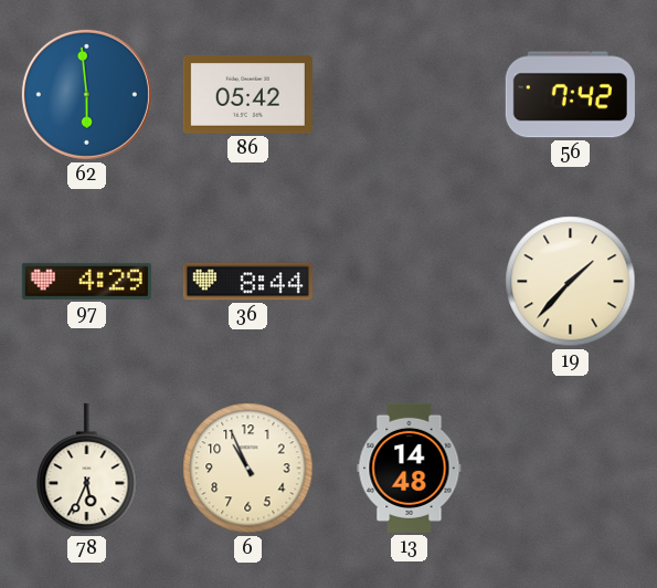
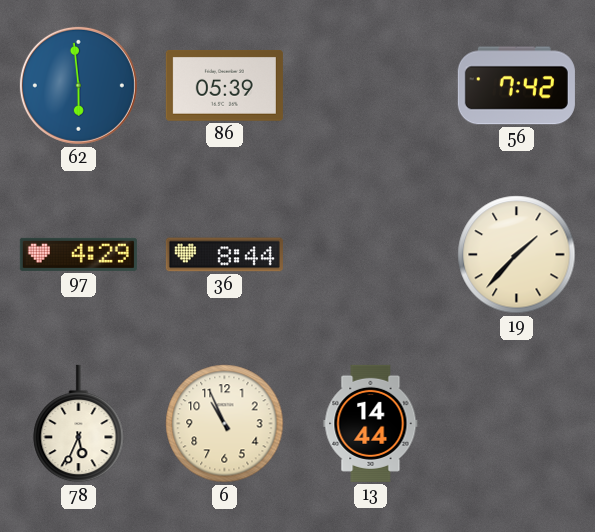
86: 05:42 -> 05:39
13: 14:48 -> 14:44
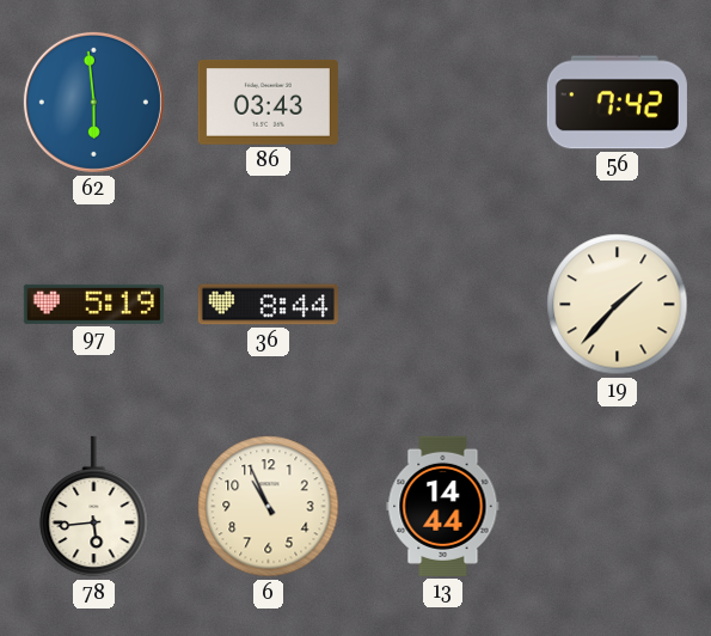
86: 05:39 -> 03:43
97: 4:29 -> 5:19
78: 5:34 -> 5:44
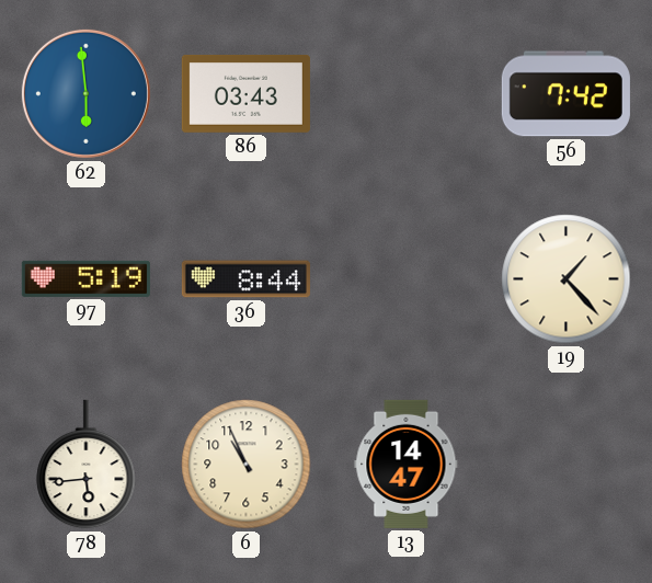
19: 1:37 -> 1:23
13: 14:44 -> 14:47
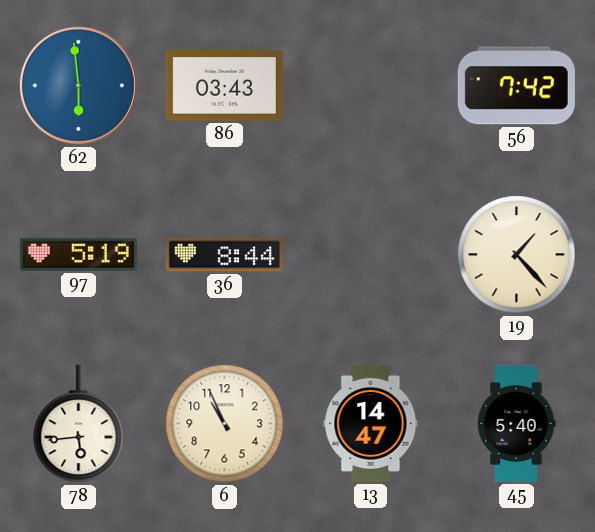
45: none -> 5:40
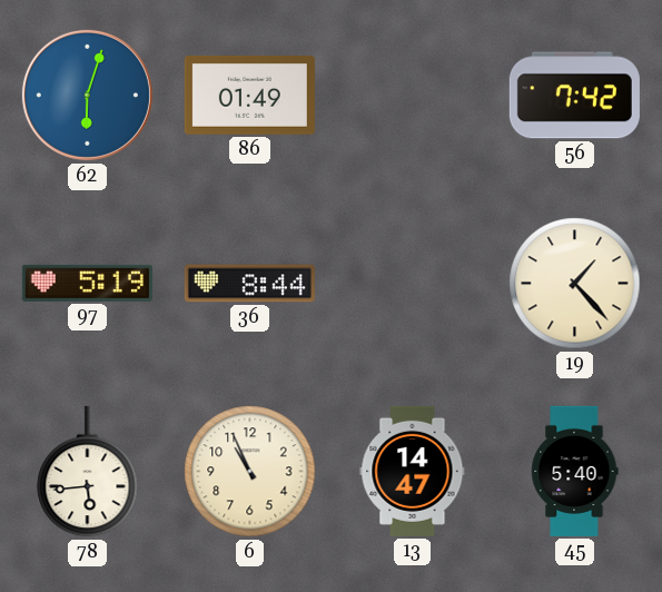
62: 5:59 -> 6:03
86: 03:43 -> 01:49
